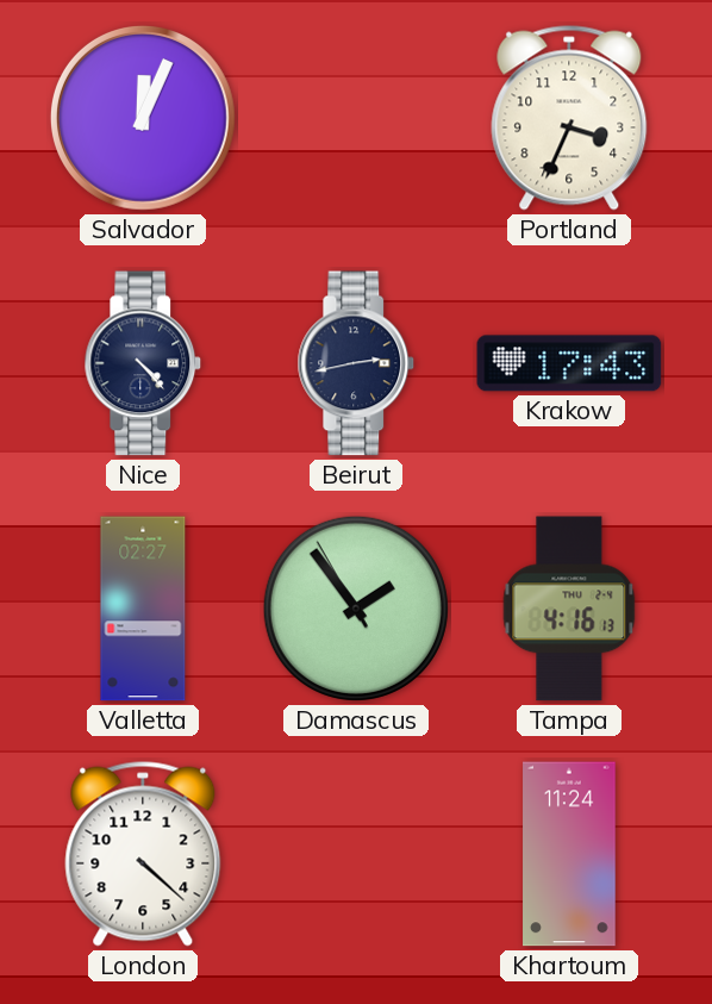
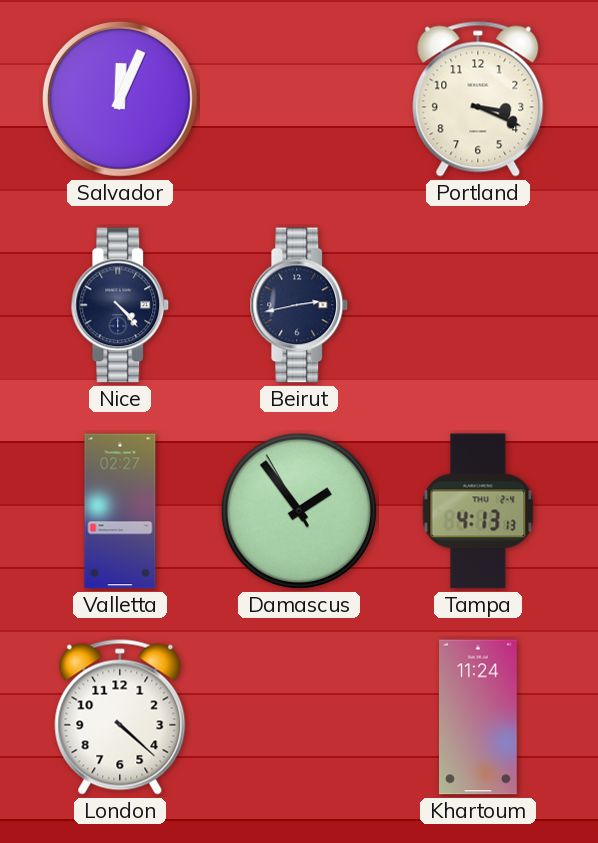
Portland: 3:34 -> 3:19
Krakow: 17:43 -> none
Tampa: 4:16 -> 4:13
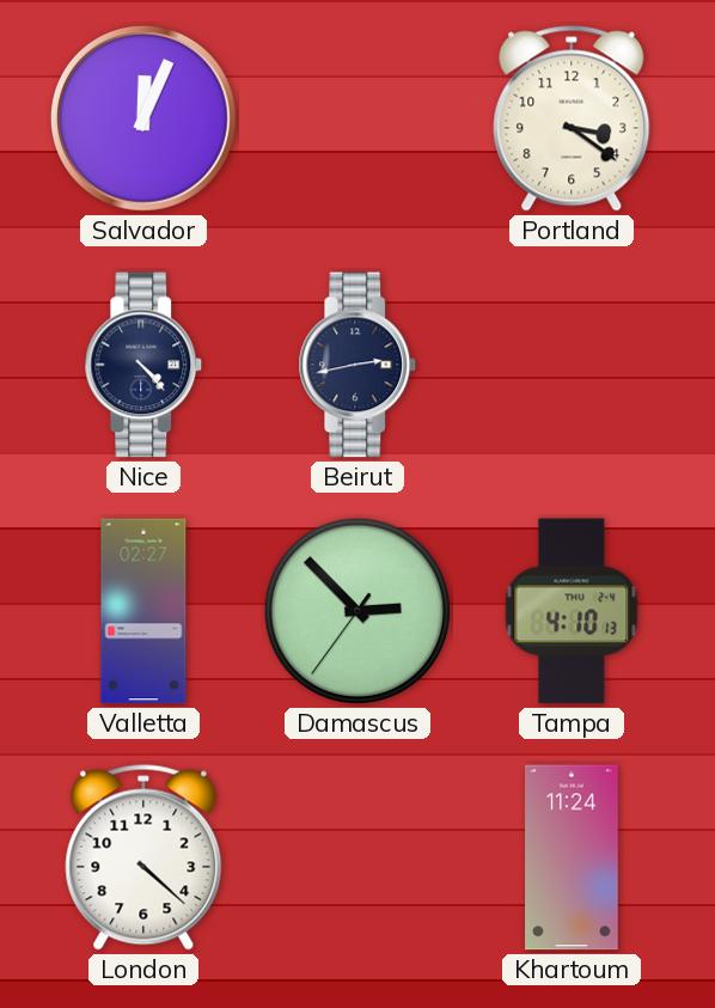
Portland: 3:19 -> 3:21
Damascus: 1:53 -> 2:52
Tampa: 4:13 -> 4:10
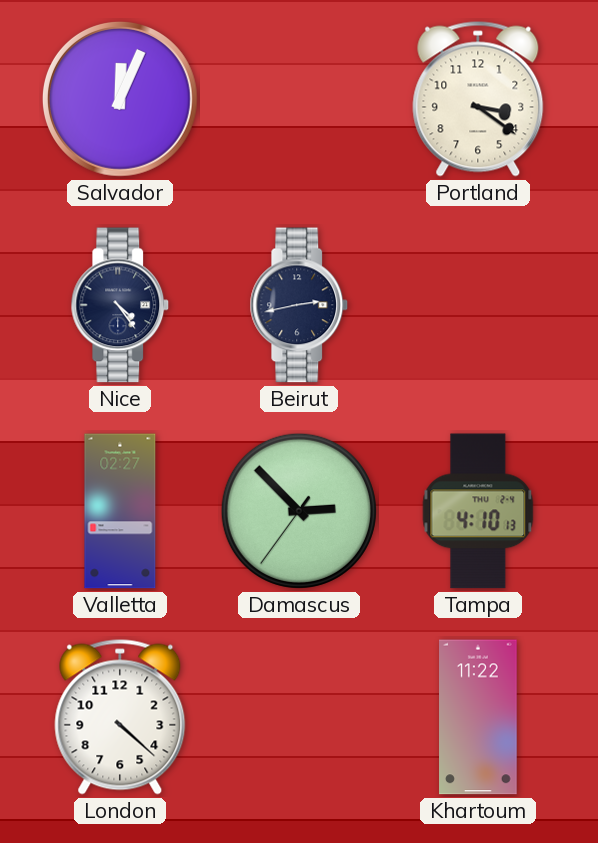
Nice: 4:23 -> 4:24
Khartoum: 11:24 -> 11:22
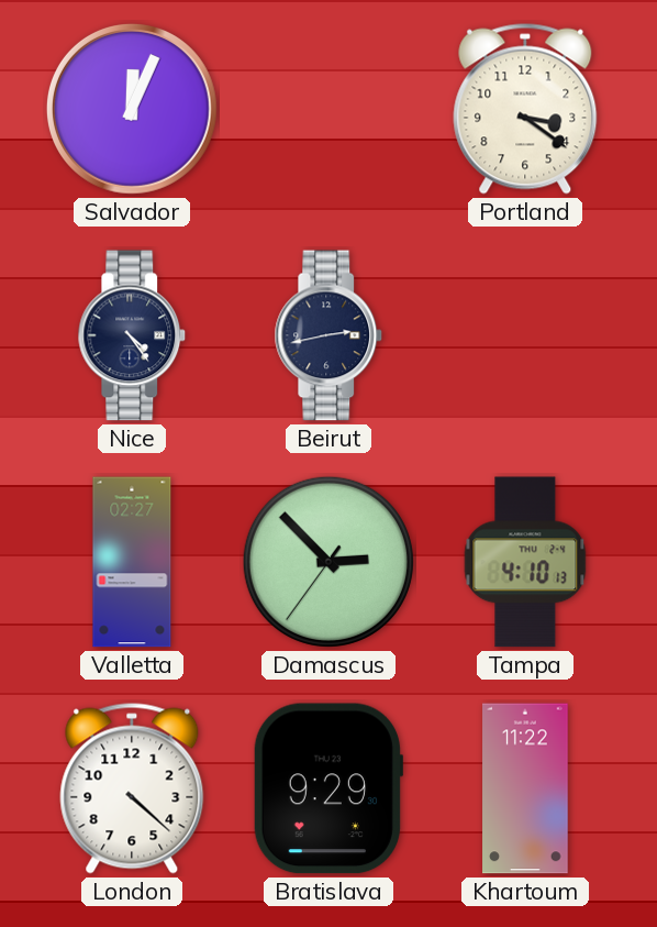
Bratislava: none -> 9:29
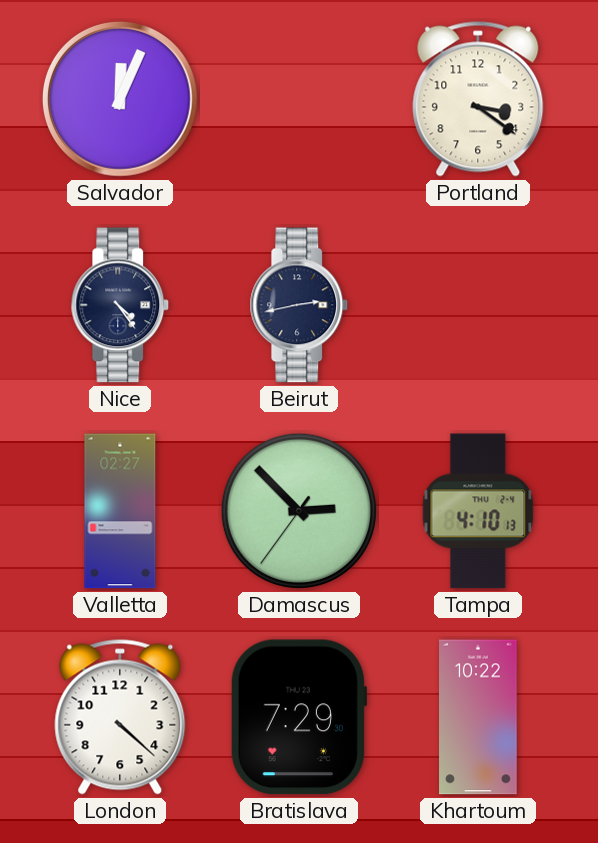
Bratislava: 9:29 -> 7:29
Khartoum: 11:22 -> 10:22
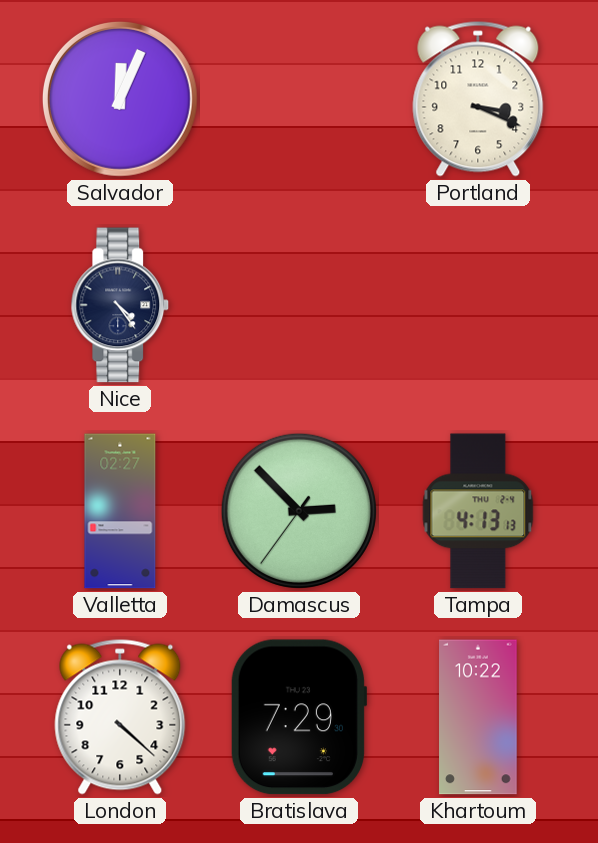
Portland: 3:21 -> 3:19
Beirut: 2:43 -> none
Tampa: 4:10 -> 4:13
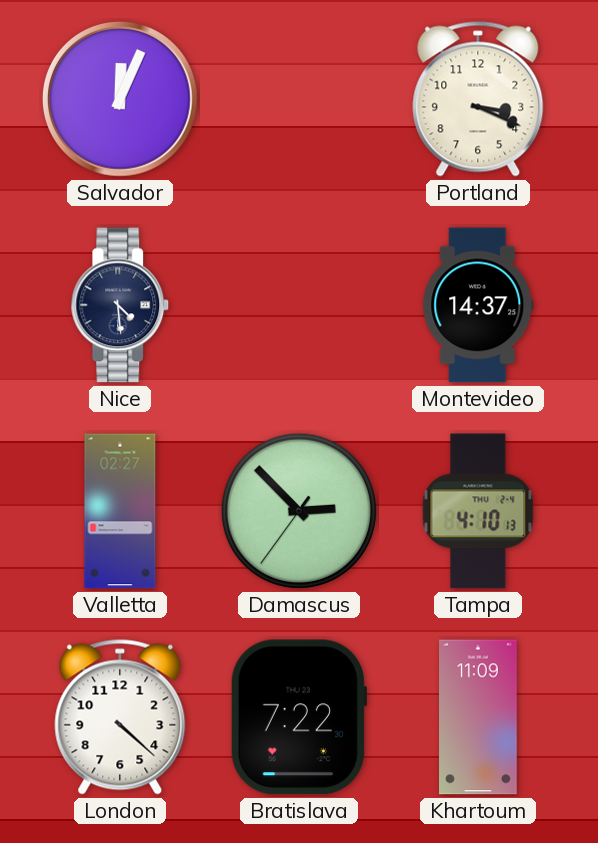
Nice: 4:24 -> 4:29
Montevideo: none -> 14:37
Tampa: 4:13 -> 4:10
Bratislava: 7:29 -> 7:22
Khartoum: 10:22 -> 11:09
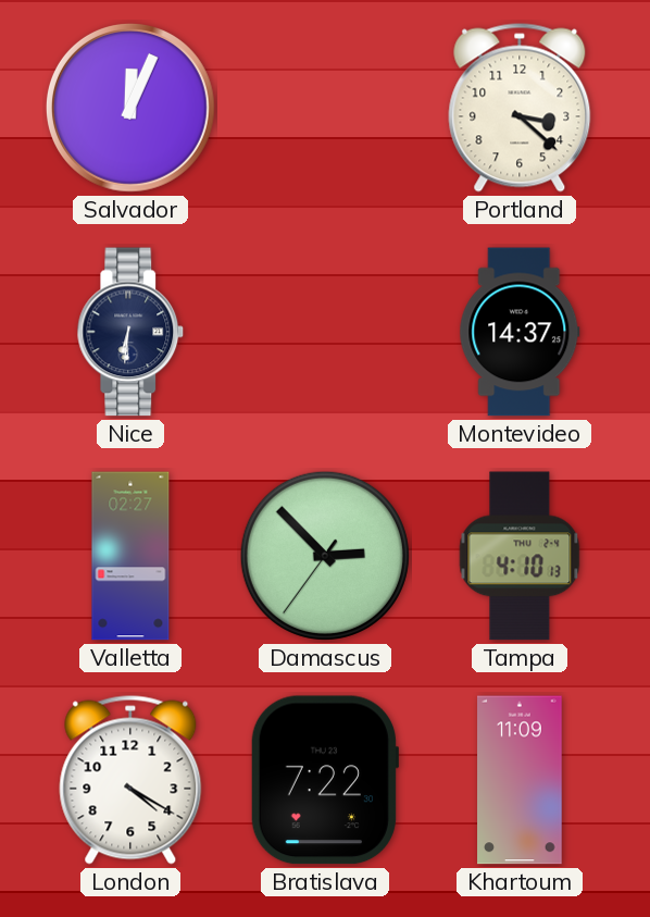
Portland: 3:19 -> 3:22
Nice: 4:29 -> 6:31
London: 4:22 -> 4:20
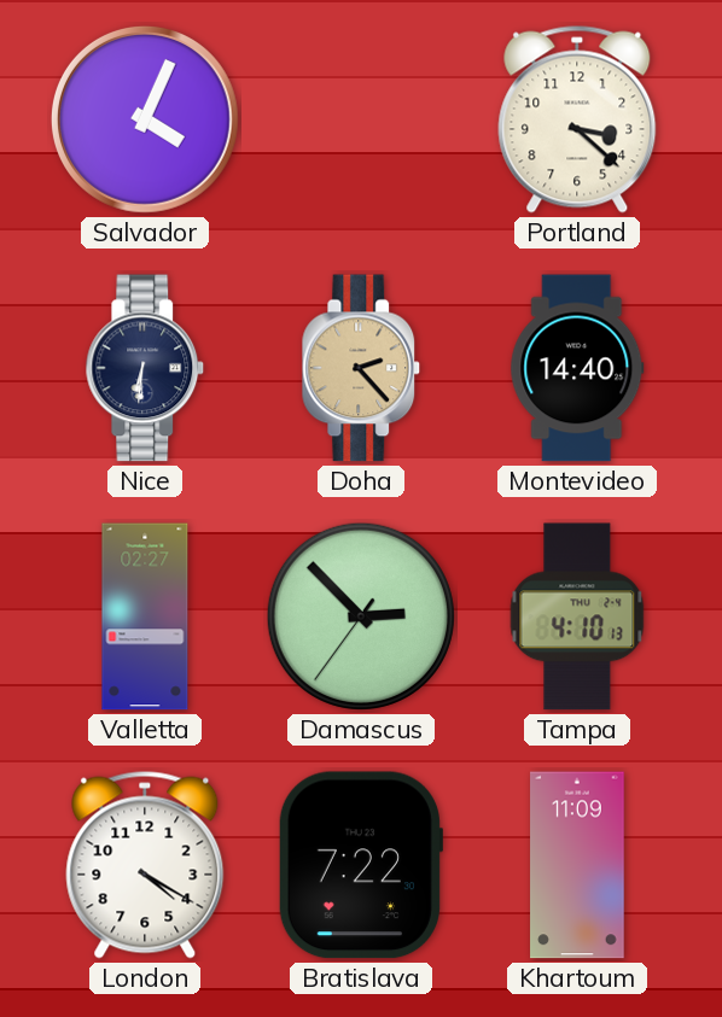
Salvador: 12:04 -> 4:04
Doha: none -> 2:23
Montevideo: 14:37 -> 14:40
